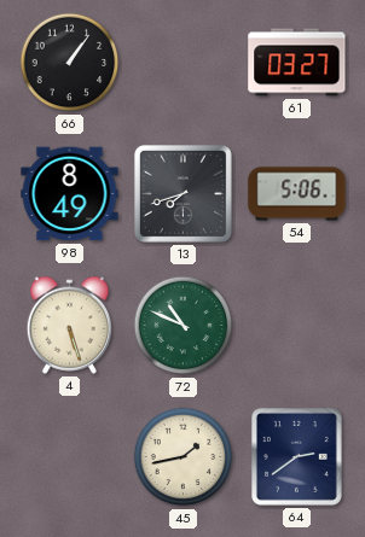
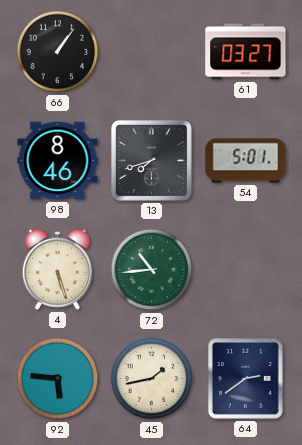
98: 8:49 -> 8:46
54: 5:06 -> 5:01
72: 10:49 -> 10:44
92: none -> 5:46
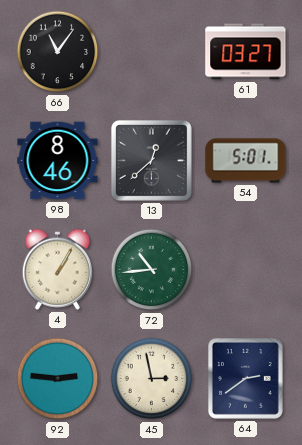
66: 1:06 -> 11:06
13: 7:42 -> 12:38
4: 5:27 -> 1:05
92: 5:46 -> 2:46
45: 1:43 -> 2:58
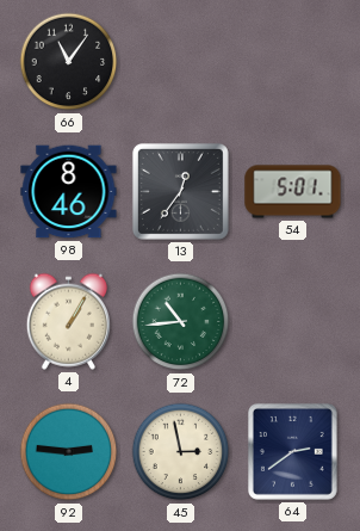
61: 03:27 -> none
13: 12:38 -> 12:36
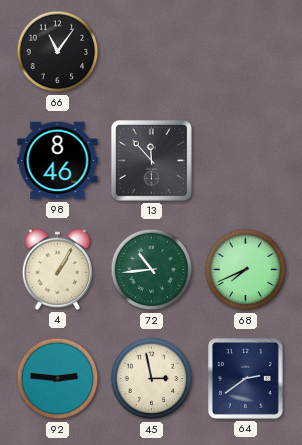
13: 12:36 -> 11:53
54: 5:01 -> none
68: none -> 7:41
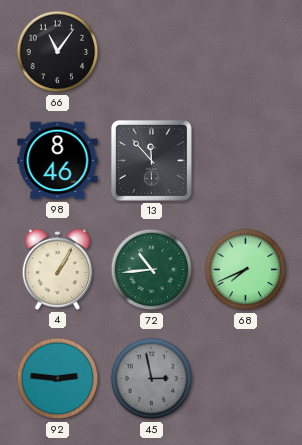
45 dial: cream -> grey
64: 2:39 -> none
